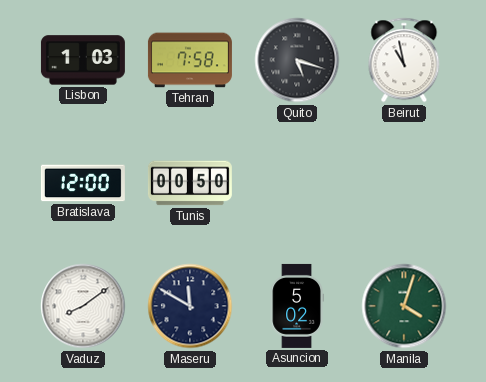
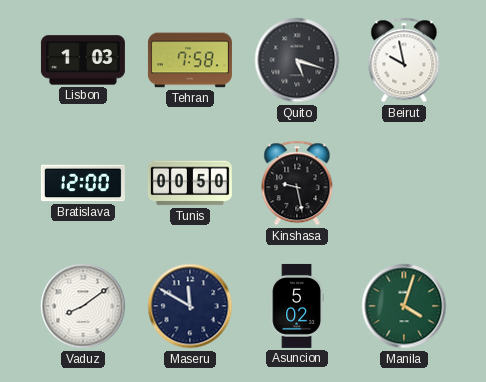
Beirut: 10:58 -> 9:58
Kinshasa: none -> 9:28
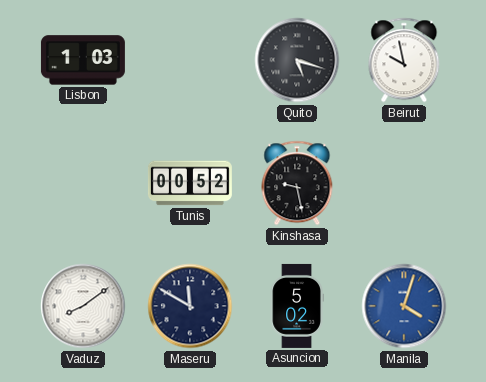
Tehran: 7:58 -> none
Bratislava: 12:00 -> none
Tunis: 00:50 -> 00:52
Manila dial: green -> blue
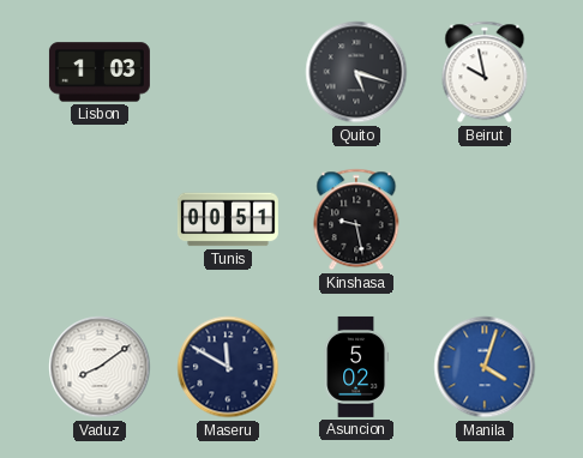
Tunis: 00:52 -> 00:51
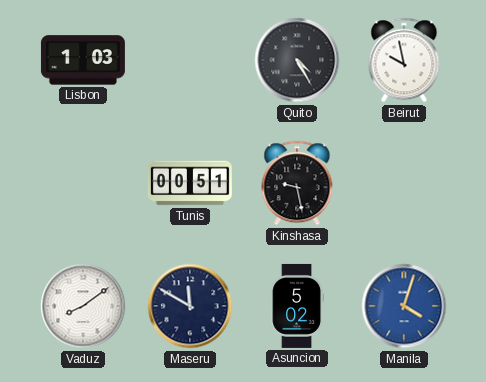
Quito: 5:18 -> 4:25
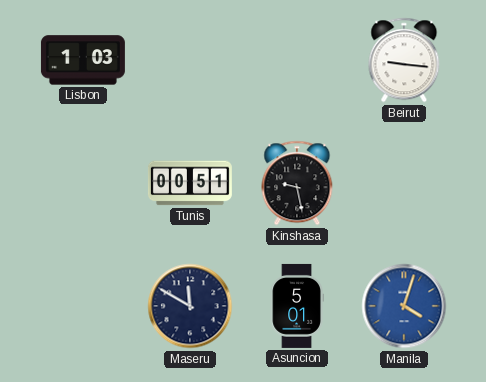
Quito: 4:25 -> none
Beirut: 9:58 -> 9:16
Vaduz: 8:09 -> none
Asuncion: 5:02 -> 5:01
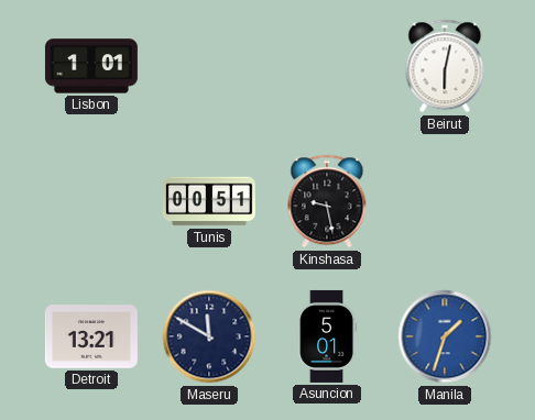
Lisbon: 1:03 -> 1:01
Beirut: 9:16 -> 6:02
Detroit: none -> 13:21
Manila: 4:03 -> 1:33
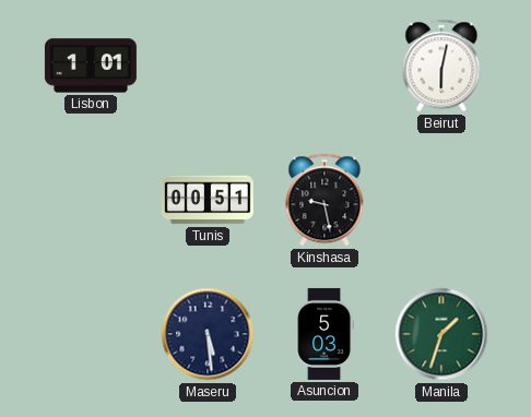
Detroit: 13:21 -> none
Maseru: 11:50 -> 5:29
Asuncion: 5:01 -> 5:03
Manila dial: blue -> green
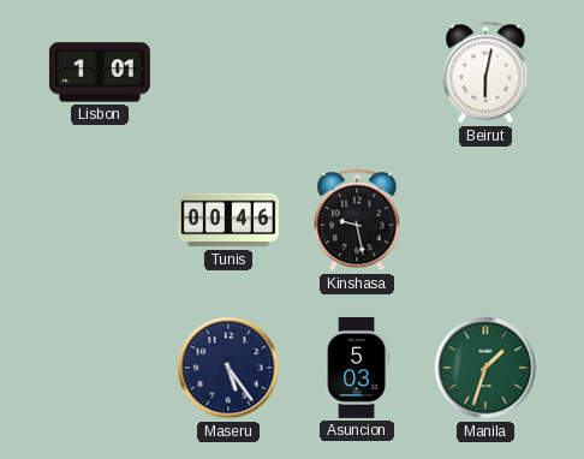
Tunis: 00:51 -> 00:46
Maseru: 5:29 -> 5:24
